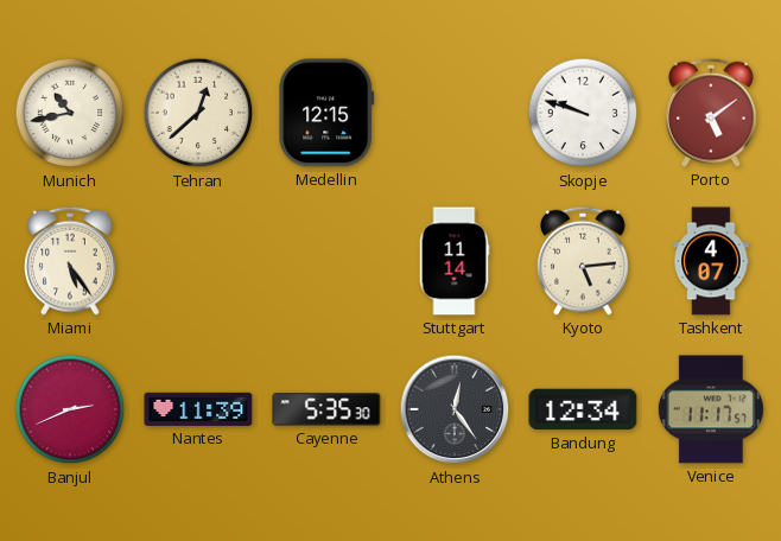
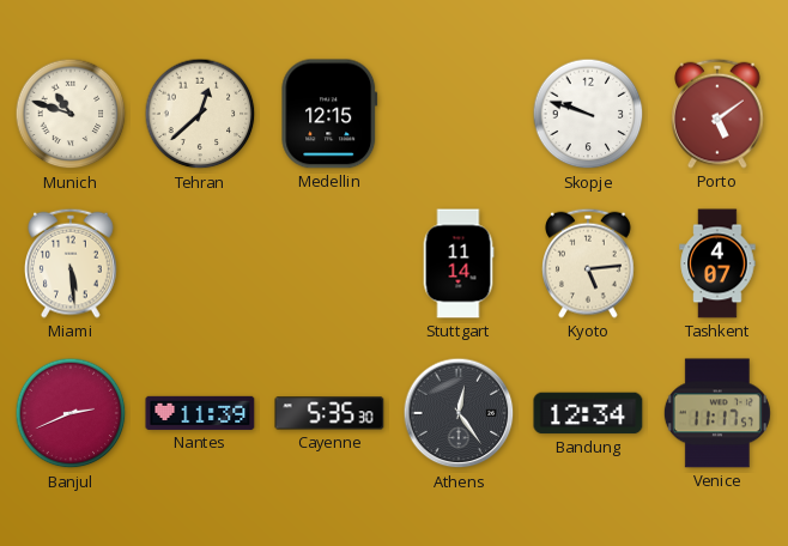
Munich: 10:43 -> 10:48
Miami: 5:24 -> 5:29
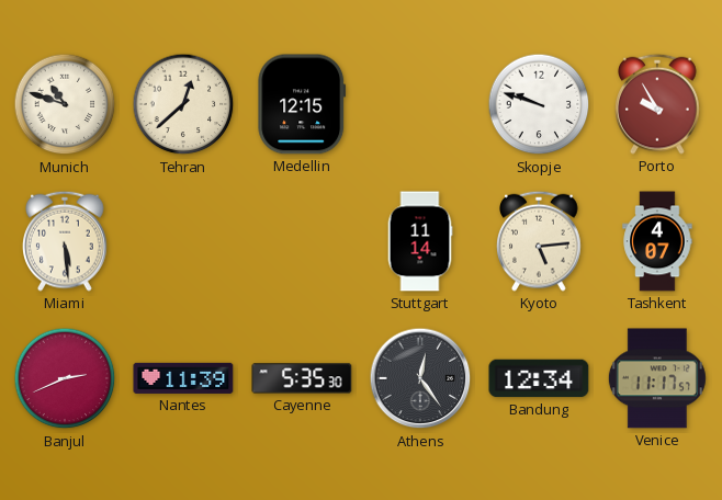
Porto: 5:09 -> 9:55
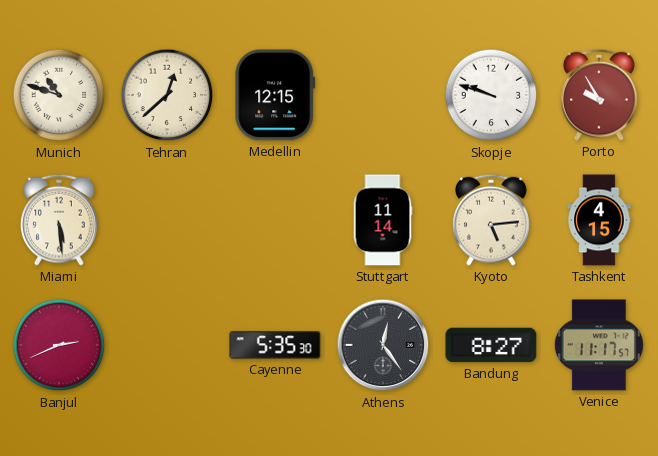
Tashkent: 4:07 -> 4:15
Nantes: 11:39 -> none
Bandung: 12:34 -> 8:27
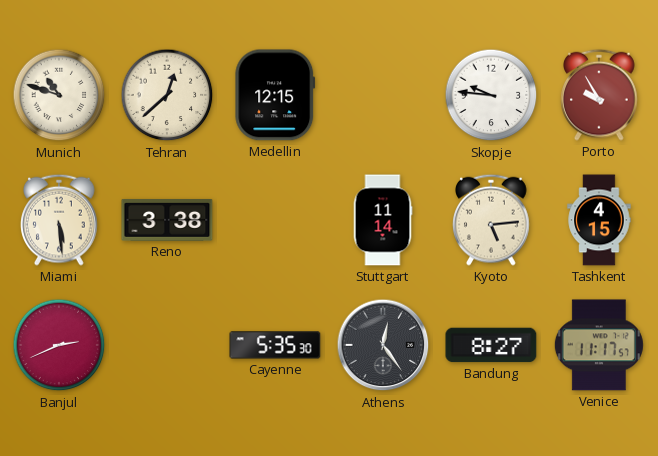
Skopje: 9:48 -> 9:46
Reno: none -> 3:38
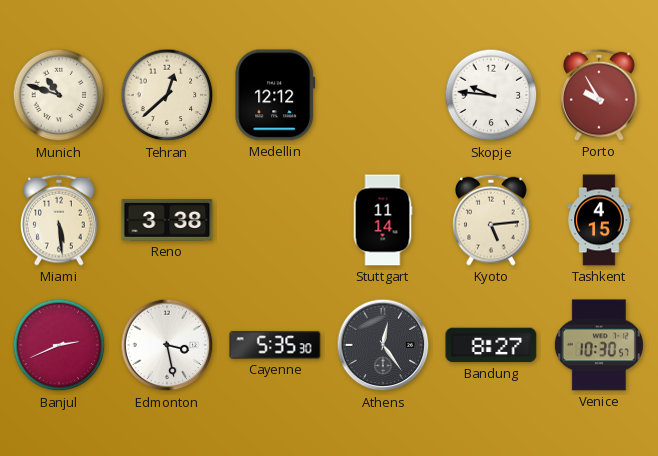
Medellin: 12:15 -> 12:12
Edmonton: none -> 3:28
Venice: 11:17 -> 10:30
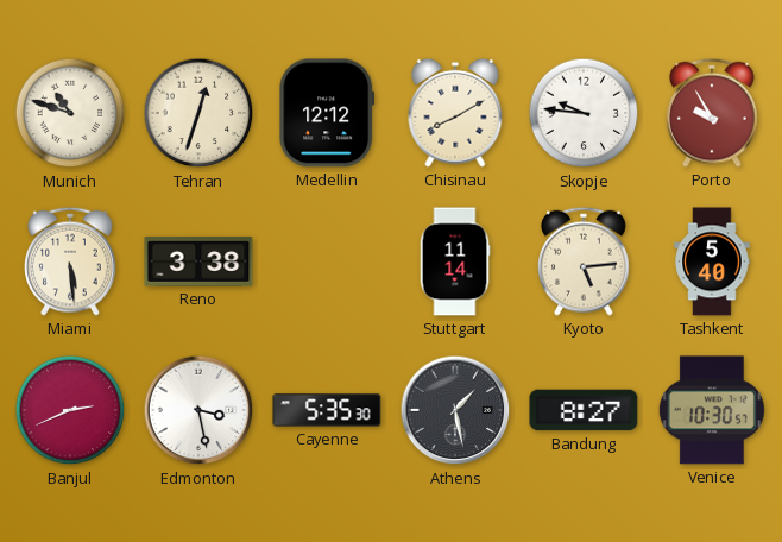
Tehran: 12:38 -> 12:33
Chisinau: none -> 8:10
Tashkent: 4:15 -> 5:40
Athens: 12:24 -> 1:28
